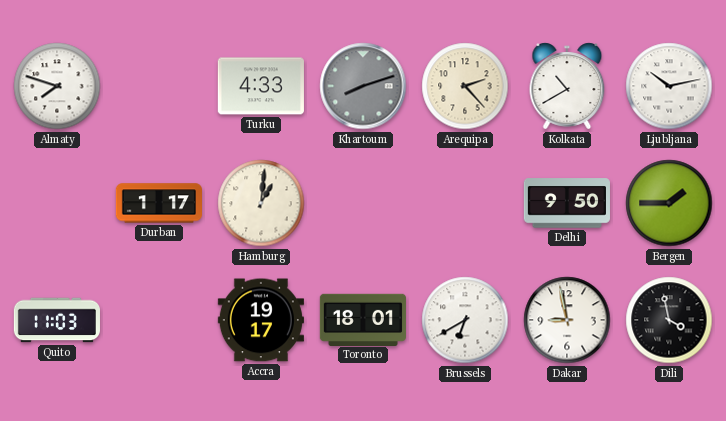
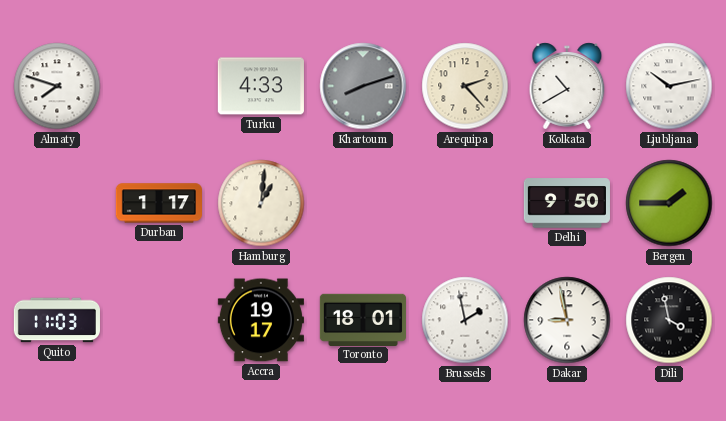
Brussels: 6:40 -> 1:58
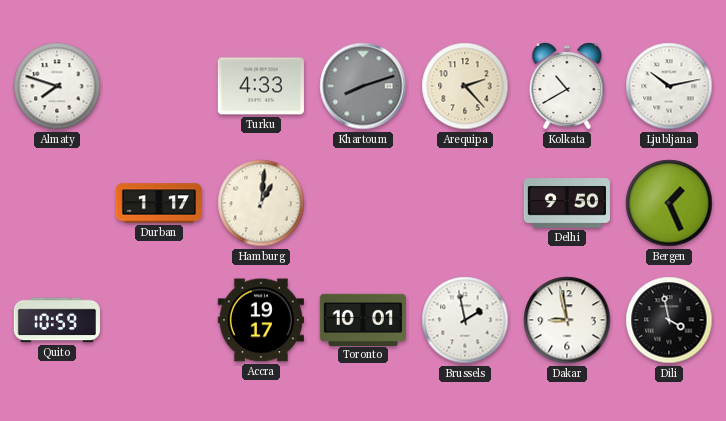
Bergen: 1:45 -> 1:26
Quito: 11:03 -> 10:59
Toronto: 18:01 -> 10:01
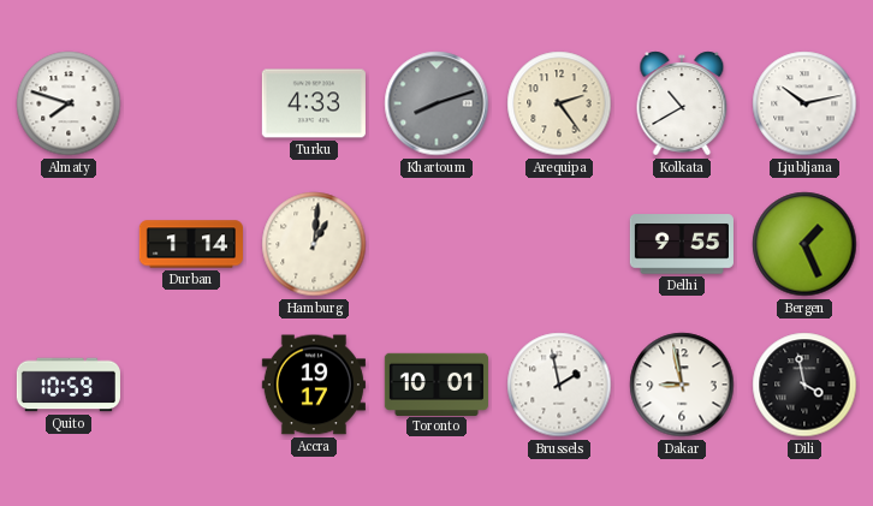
Arequipa: 2:23 -> 2:24
Durban: 1:17 -> 1:14
Delhi: 9:50 -> 9:55
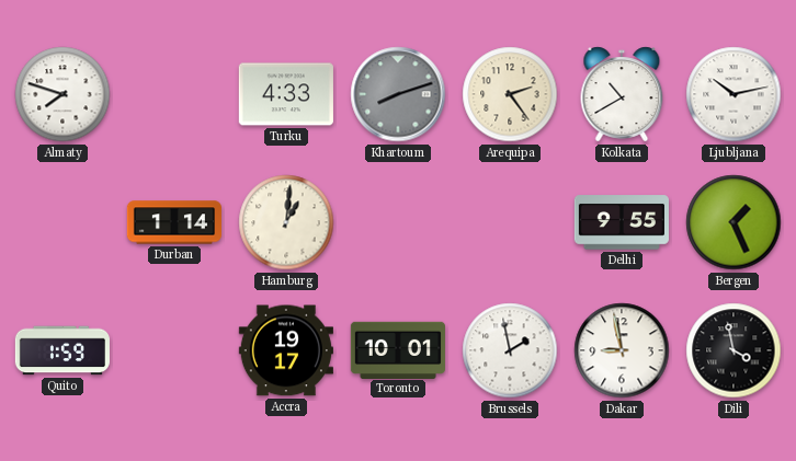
Quito: 10:59 -> 1:59
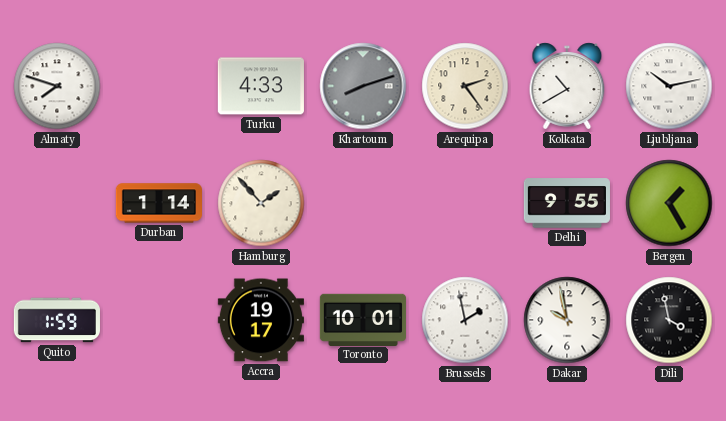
Hamburg: 1:01 -> 1:53
Bergen: 1:26 -> 1:25
Dakar: 8:58 -> 9:58
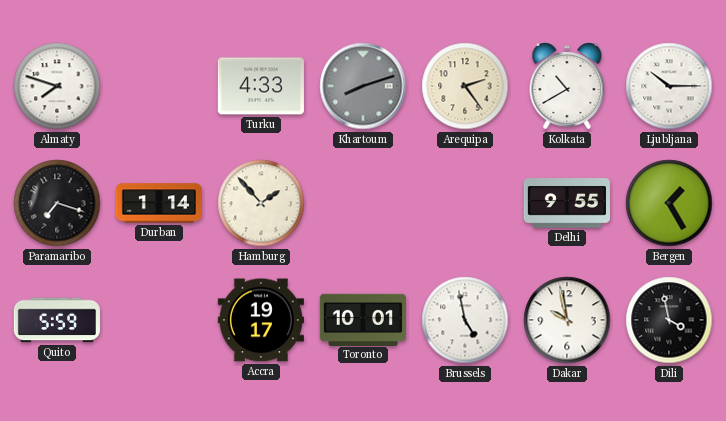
Ljubljana: 10:13 -> 10:15
Paramaribo: none -> 7:18
Quito: 1:59 -> 5:59
Brussels: 1:58 -> 4:58
